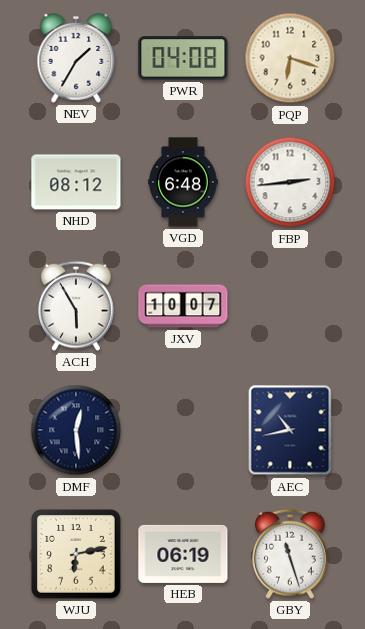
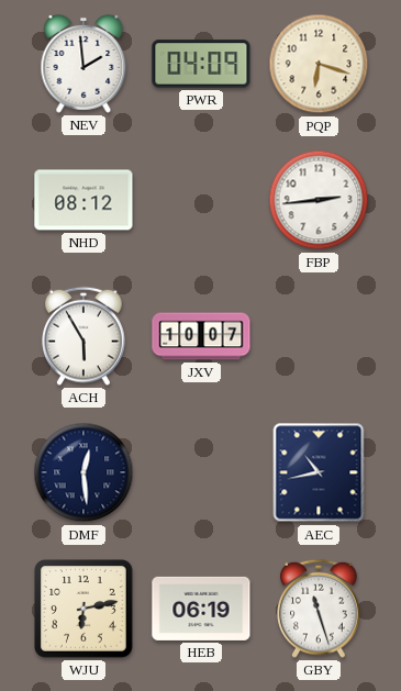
NEV: 1:35 -> 1:59
PWR: 04:08 -> 04:09
VGD: 6:48 -> none
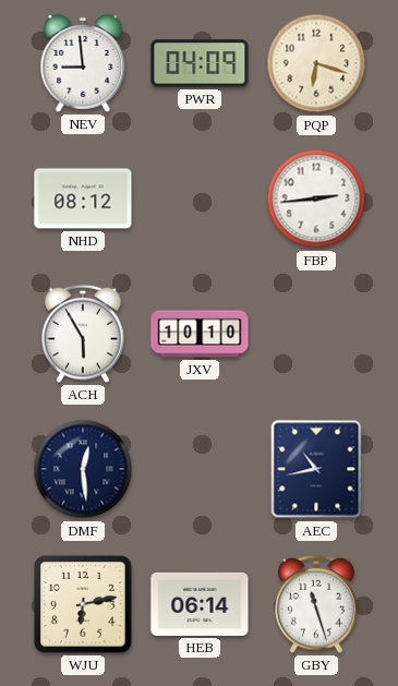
NEV: 1:59 -> 8:59
JXV: 10:07 -> 10:10
HEB: 06:19 -> 06:14
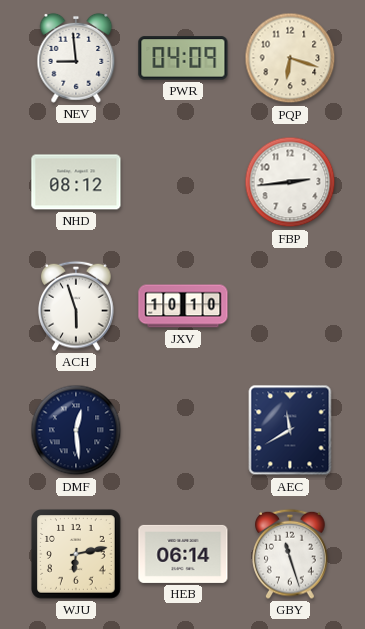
ACH: 5:55 -> 5:57
AEC: 10:43 -> 11:40
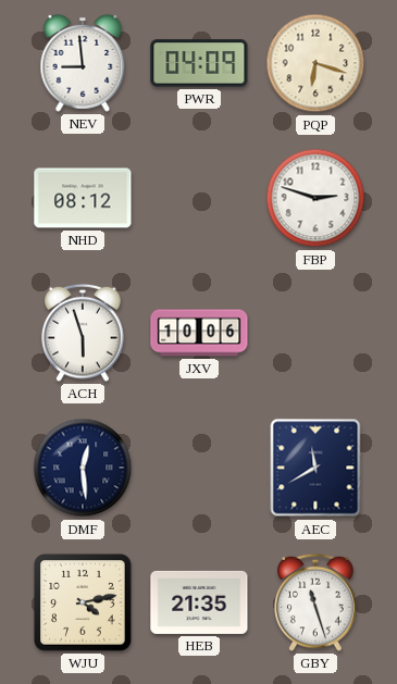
FBP: 2:44 -> 2:48
JXV: 10:10 -> 10:06
WJU: 6:13 -> 4:13
HEB: 06:14 -> 21:35
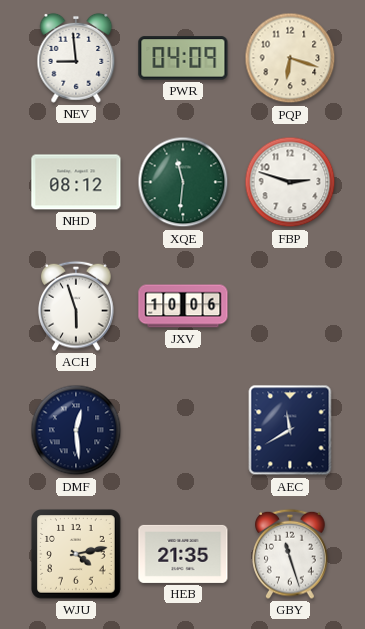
XQE: none -> 11:31
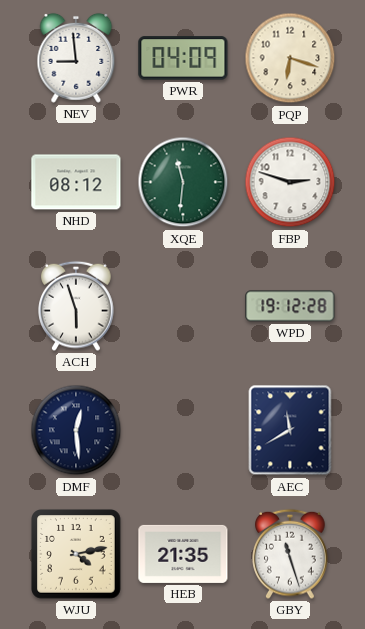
JXV: 10:06 -> none
WPD: none -> 19:12
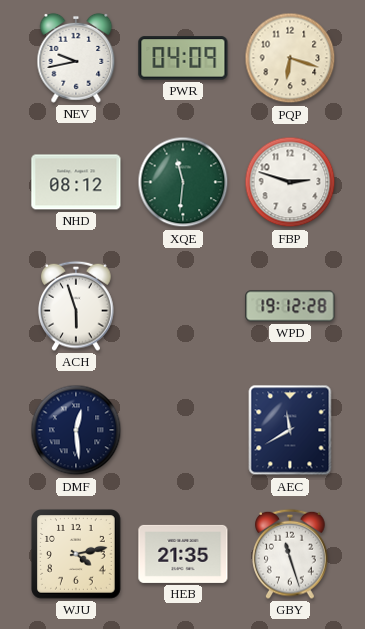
NEV: 8:59 -> 9:43
